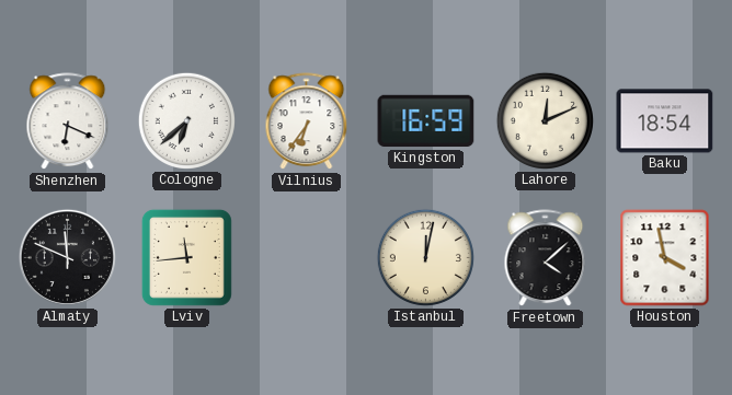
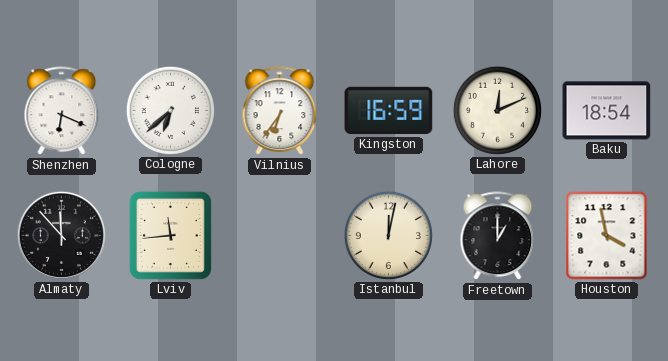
Almaty: 11:49 -> 11:53
Freetown: 4:08 -> 1:00
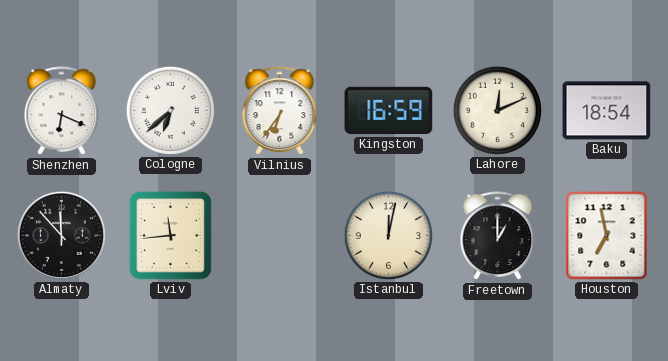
Houston: 3:58 -> 6:58
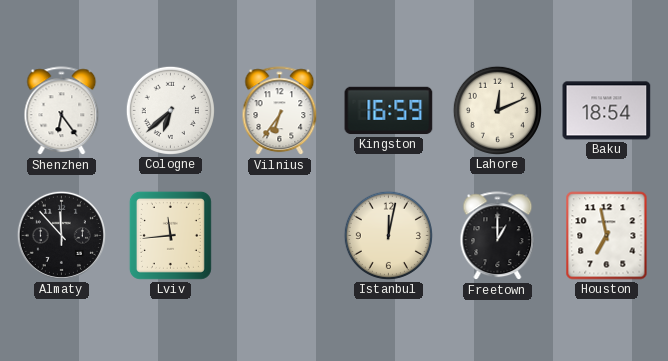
Shenzhen: 6:19 -> 6:24
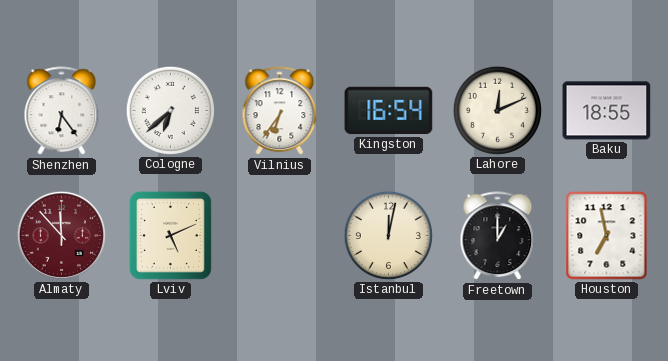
Kingston: 16:59 -> 16:54
Baku: 18:54 -> 18:55
Almaty dial: black -> burgundy
Lviv: 11:44 -> 5:11
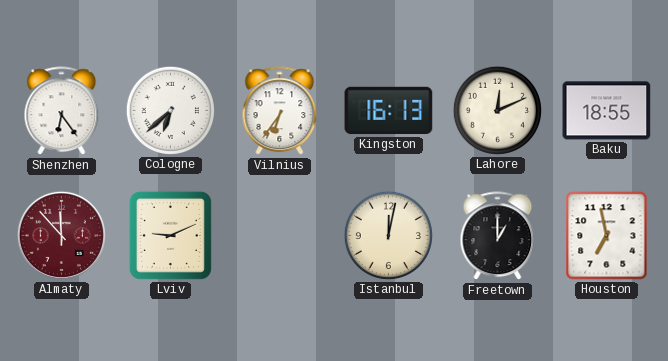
Kingston: 16:54 -> 16:13
Lviv: 5:11 -> 9:11
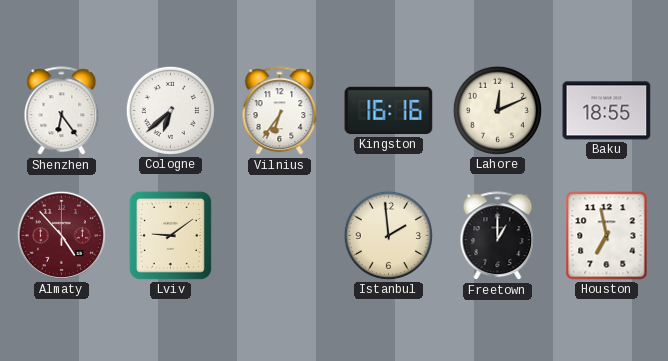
Kingston: 16:13 -> 16:16
Almaty: 11:53 -> 4:53
Lviv: 9:11 -> 9:09
Istanbul: 12:02 -> 1:59
